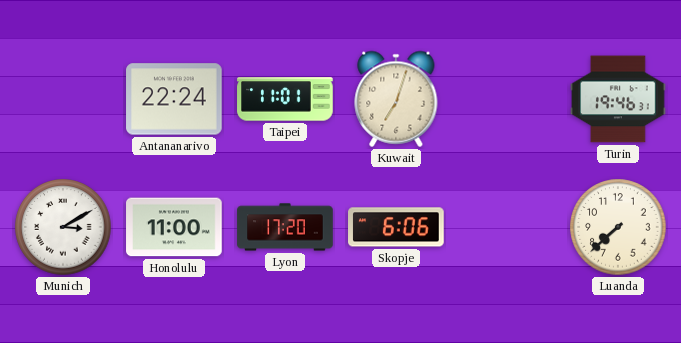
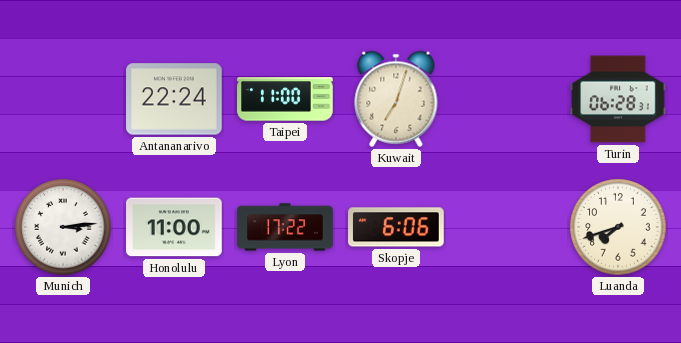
Taipei: 11:01 -> 11:00
Turin: 19:46 -> 06:28
Munich: 3:10 -> 3:14
Lyon: 17:20 -> 17:22
Luanda: 7:38 -> 7:42
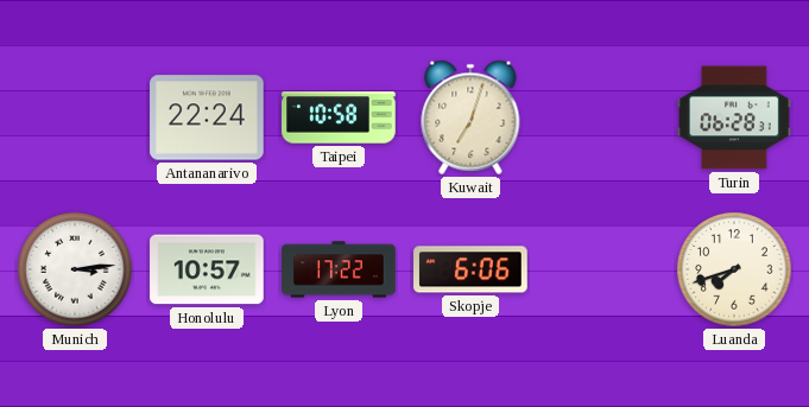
Taipei: 11:00 -> 10:58
Honolulu: 11:00 -> 10:57
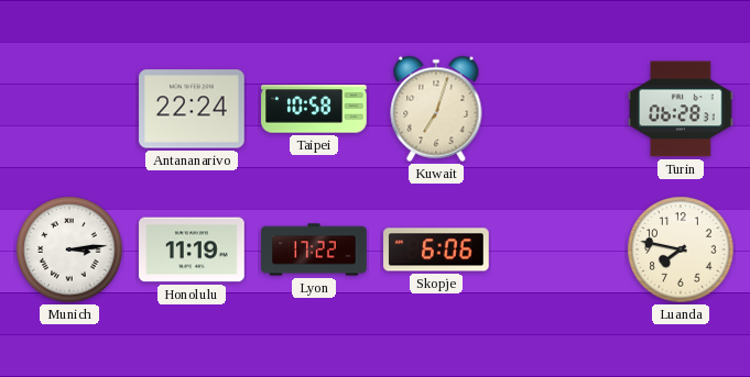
Honolulu: 10:57 -> 11:19
Luanda: 7:42 -> 7:47
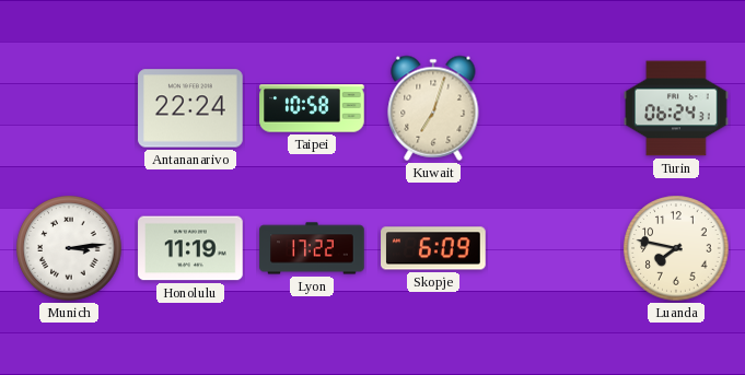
Turin: 06:28 -> 06:24
Skopje: 6:06 -> 6:09
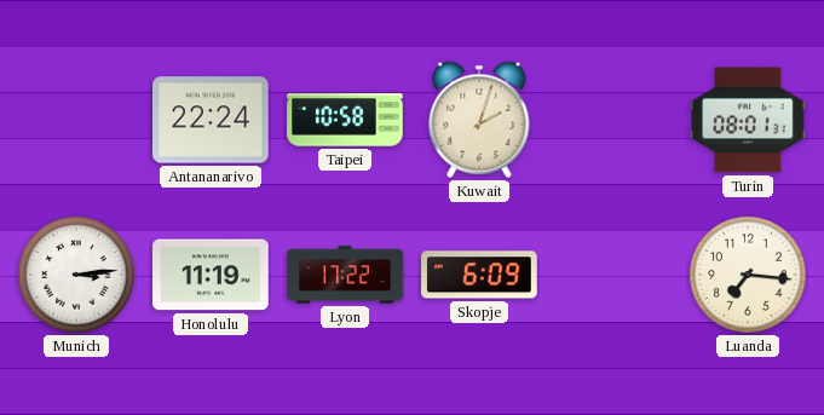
Kuwait: 7:03 -> 2:03
Turin: 06:24 -> 08:01
Luanda: 7:47 -> 7:16
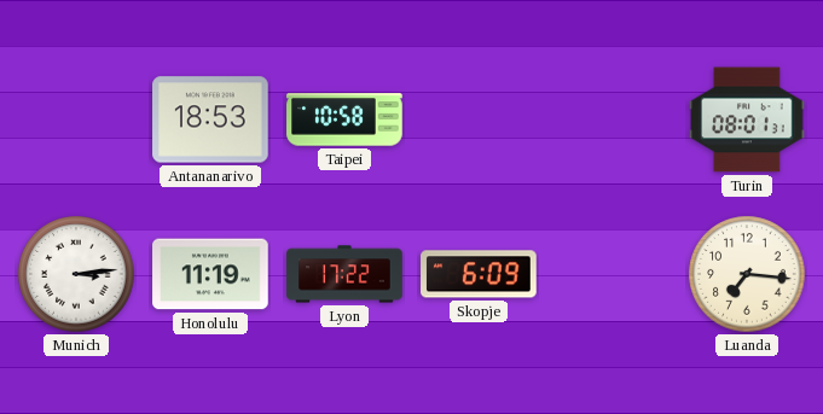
Antananarivo: 22:24 -> 18:53
Kuwait: 2:03 -> none
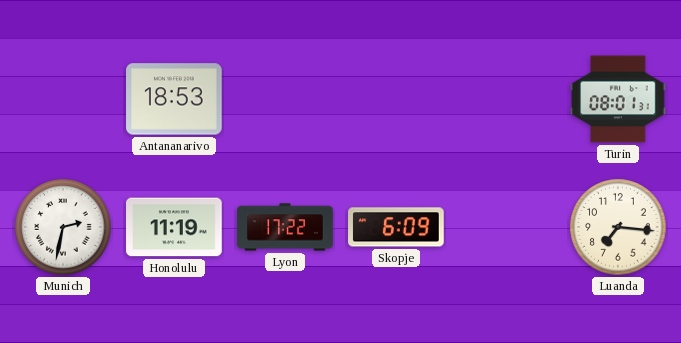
Taipei: 10:58 -> none
Munich: 3:14 -> 2:32
